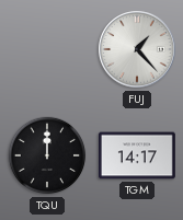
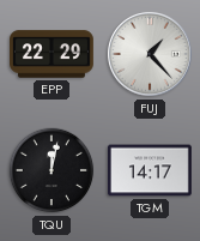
EPP: none -> 22:29
TQU: 12:00 -> 12:02
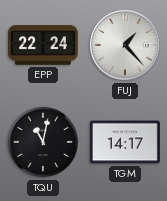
EPP: 22:29 -> 22:24
TQU: 12:02 -> 11:02
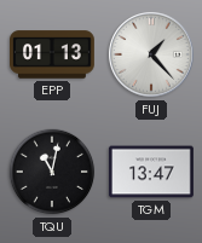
EPP: 22:24 -> 01:13
TGM: 14:17 -> 13:47
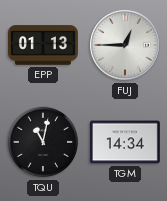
FUJ: 1:23 -> 12:45
TGM: 13:47 -> 14:34
